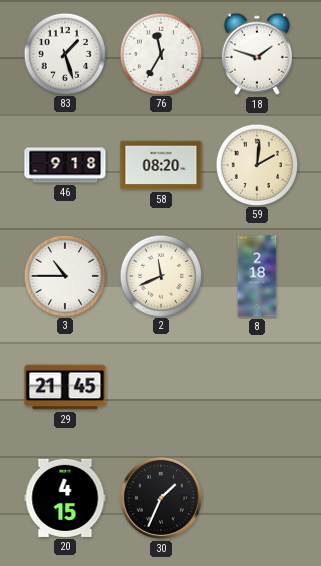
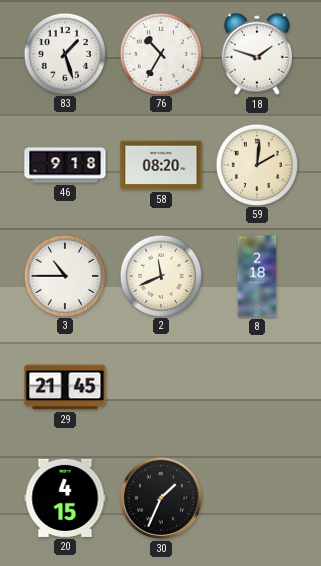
76: 11:35 -> 10:35
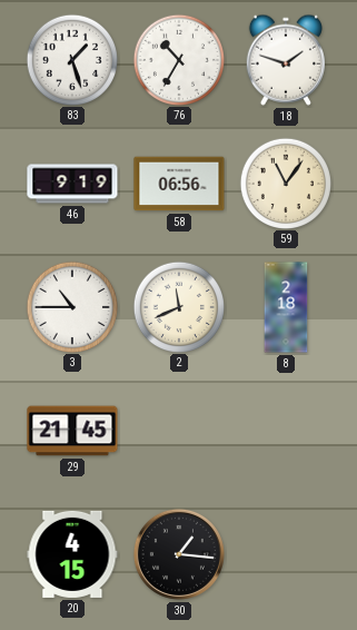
46: 9:18 -> 9:19
58: 08:20 -> 06:56
59: 2:01 -> 11:06
30: 1:34 -> 1:16
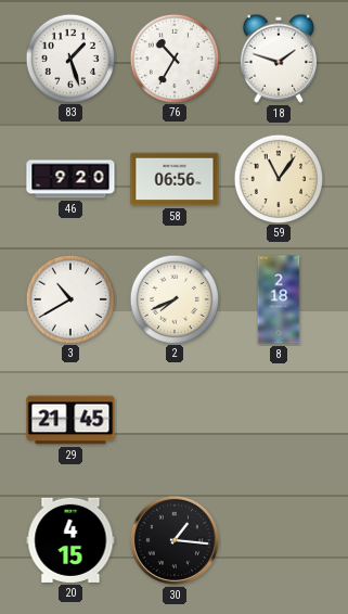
46: 9:19 -> 9:20
3: 10:45 -> 10:40
2: 11:41 -> 7:41
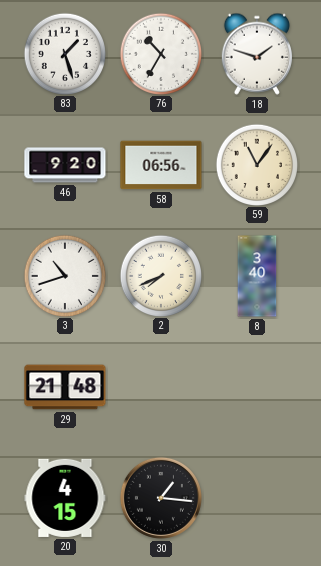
3: 10:40 -> 10:42
8: 2:18 -> 3:40
29: 21:45 -> 21:48
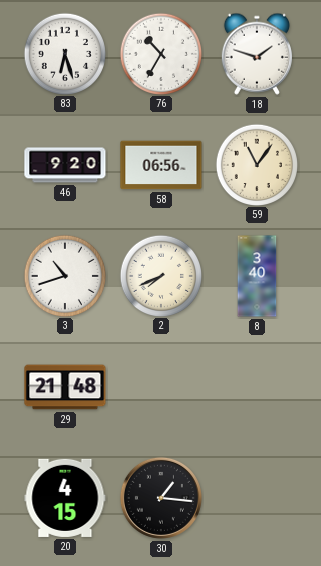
83: 1:27 -> 6:27
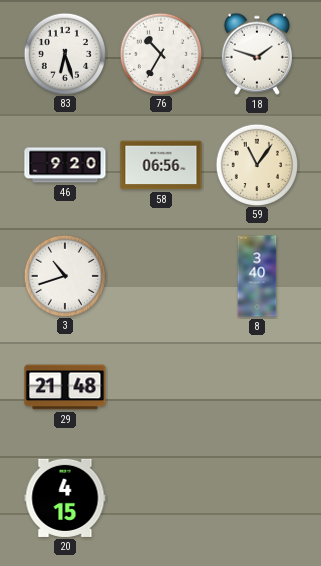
2: 7:41 -> none
30: 1:16 -> none
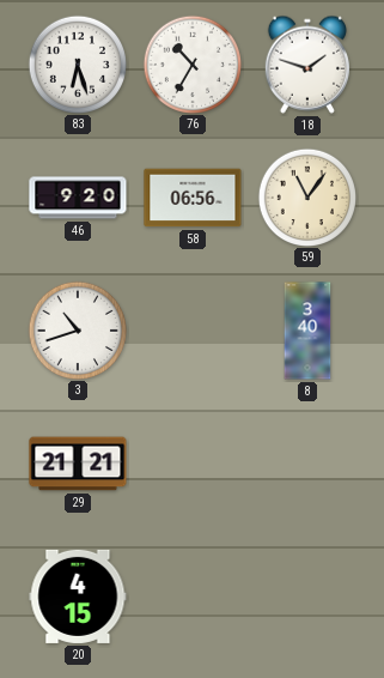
29: 21:48 -> 21:21
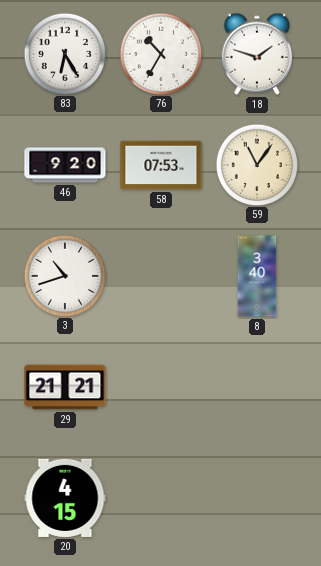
83: 6:27 -> 6:25
58: 06:56 -> 07:53
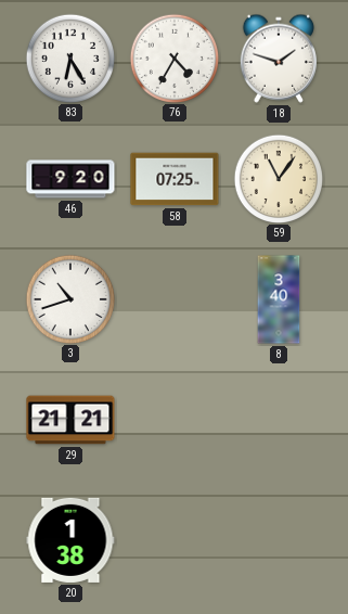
76: 10:35 -> 4:35
58: 07:53 -> 07:25
20: 4:15 -> 1:38
